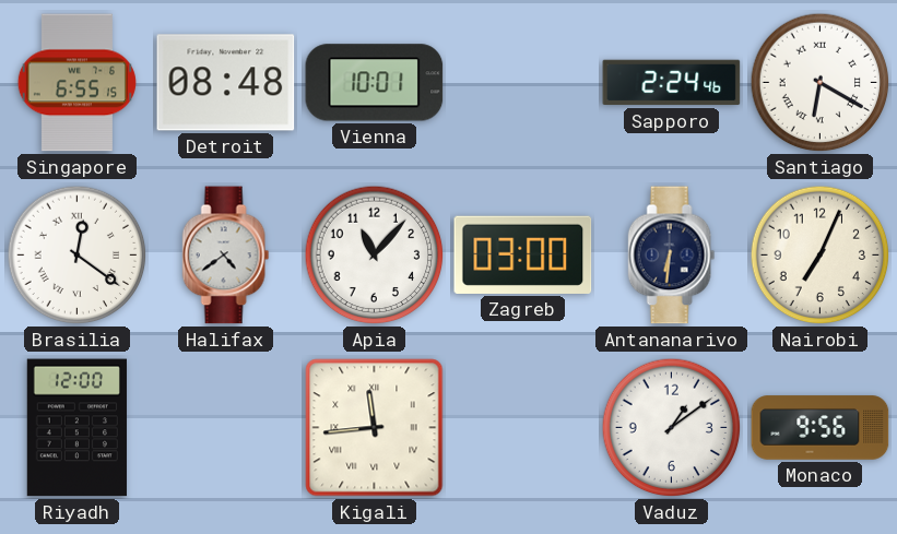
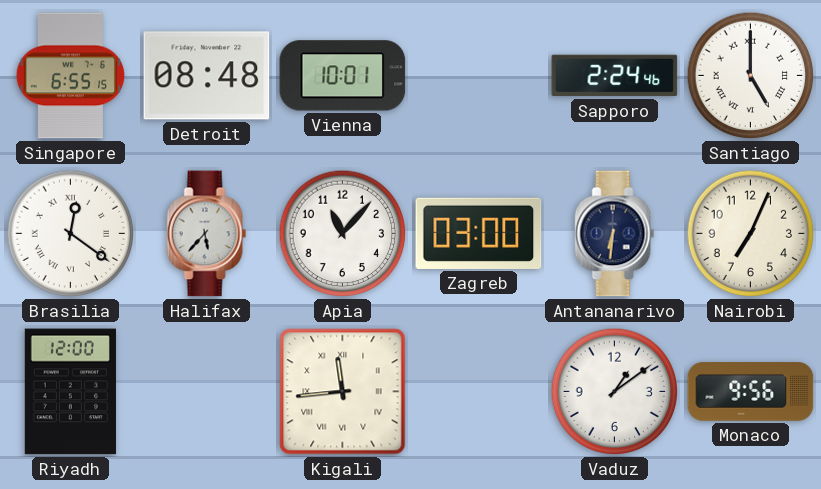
Santiago: 6:20 -> 5:00
Halifax: 4:39 -> 5:37
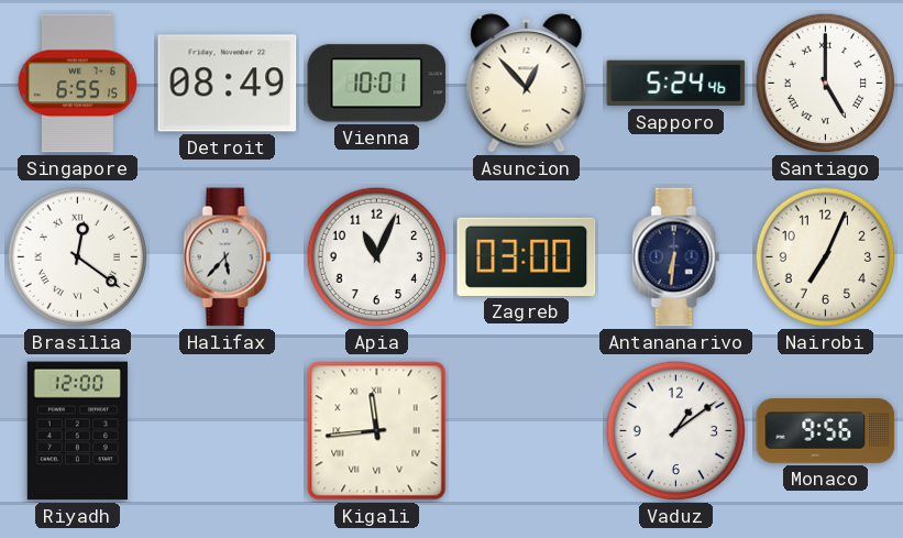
Detroit: 08:48 -> 08:49
Asuncion: none -> 12:53
Sapporo: 2:24 -> 5:24
Apia: 11:07 -> 11:04
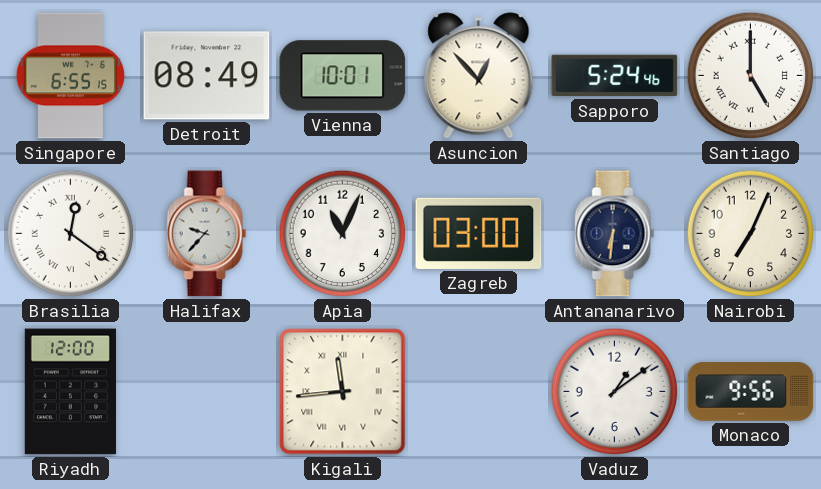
Halifax: 5:37 -> 9:37
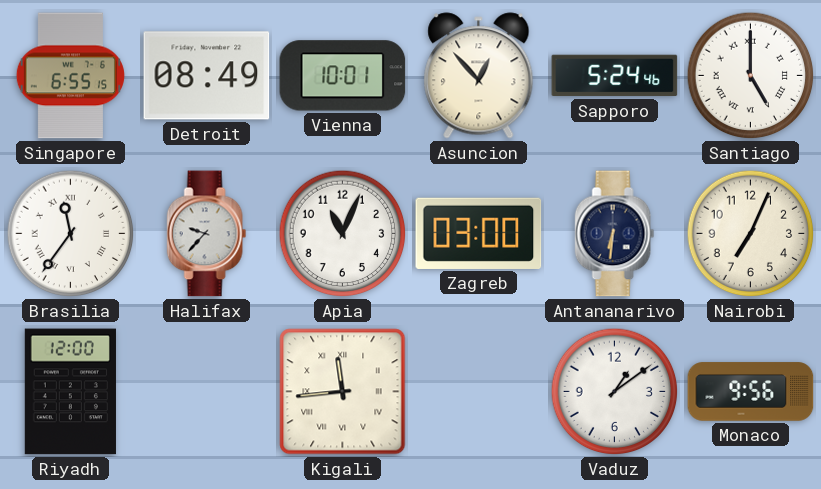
Brasilia: 12:21 -> 11:36
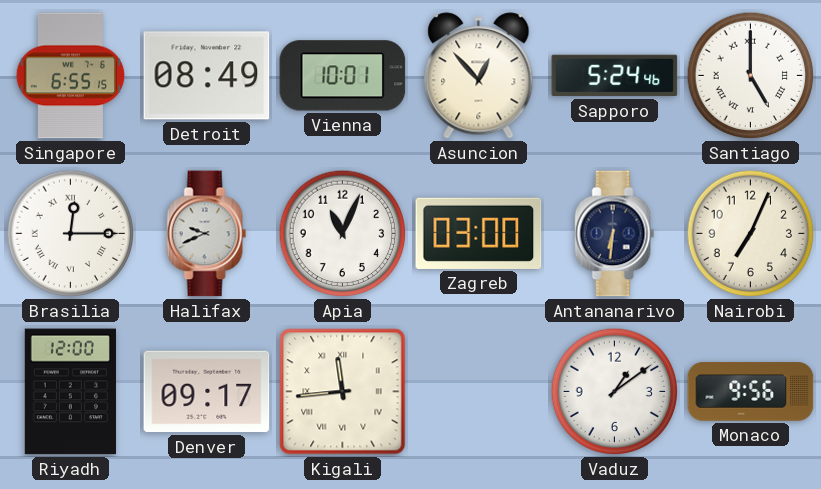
Brasilia: 11:36 -> 12:15
Halifax: 9:37 -> 9:41
Denver: none -> 09:17
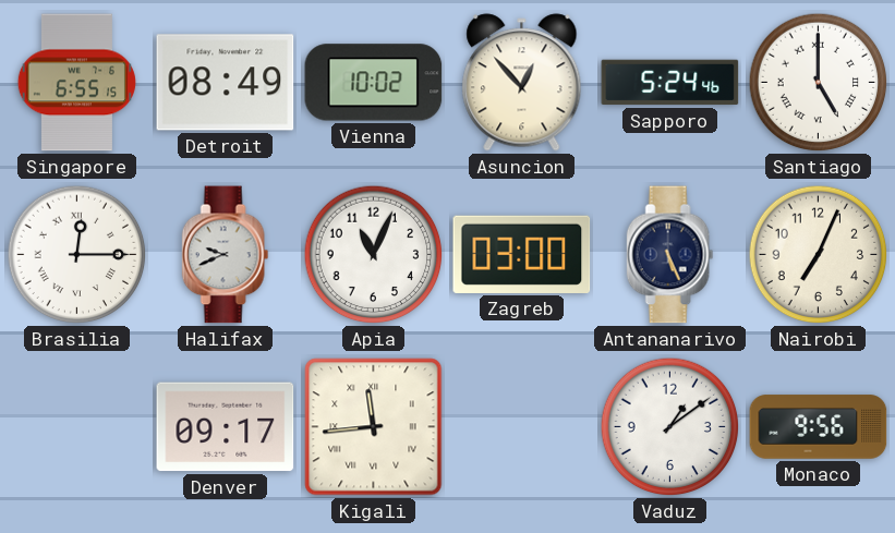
Vienna: 10:01 -> 10:02
Antananarivo: 6:31 -> 5:26
Riyadh: 12:00 -> none
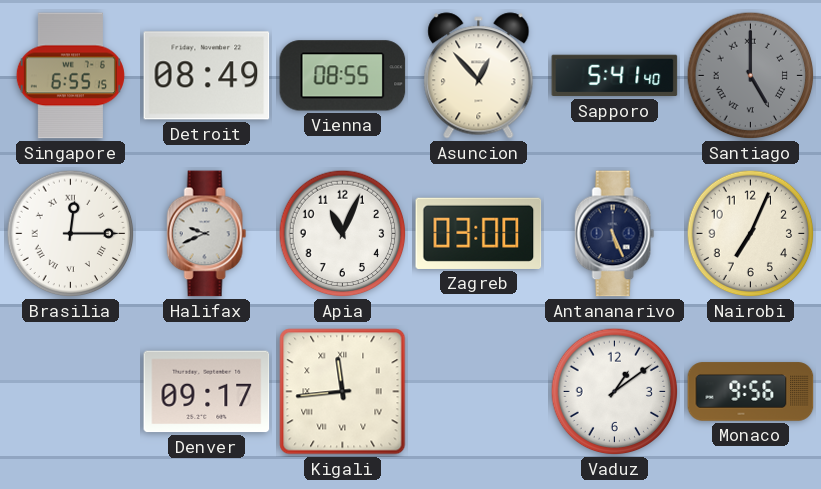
Vienna: 10:02 -> 08:55
Sapporo: 5:24 -> 5:41
Santiago dial: white -> grey
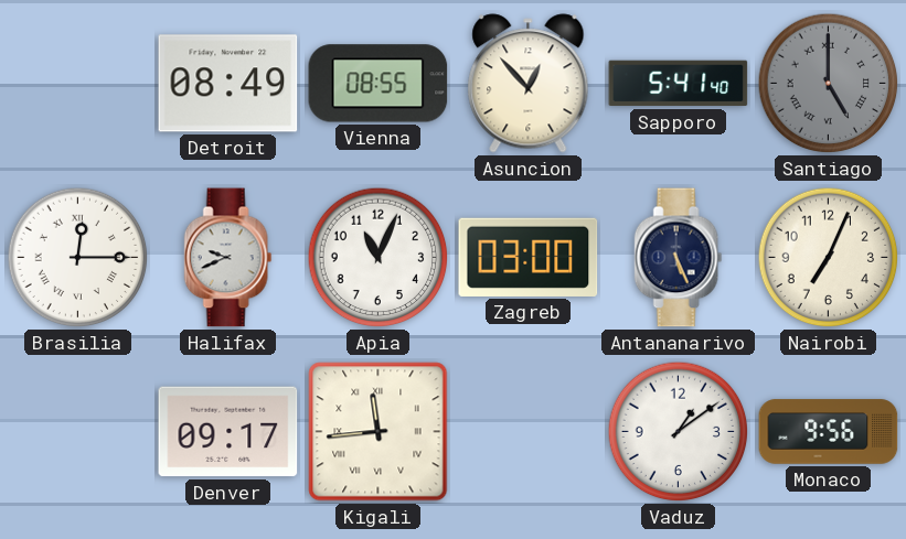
Singapore: 6:55 -> none
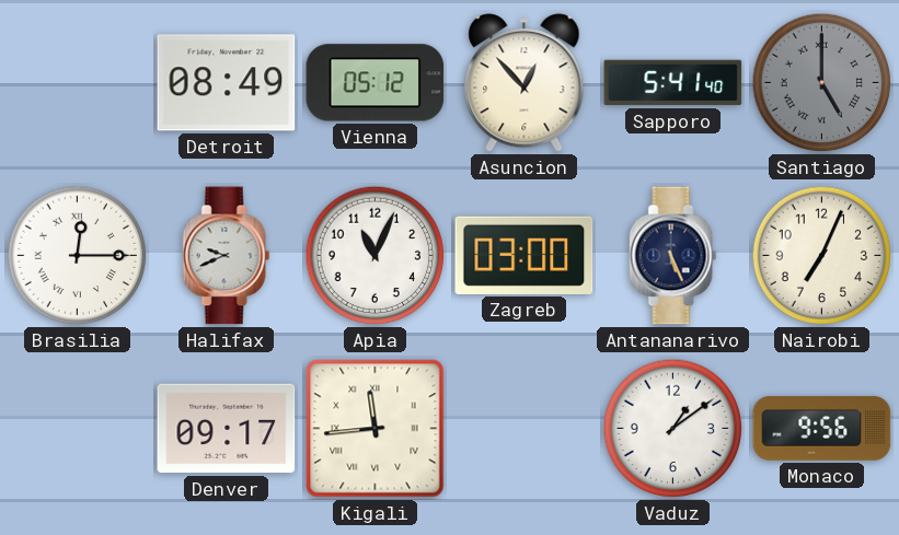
Vienna: 08:55 -> 05:12
